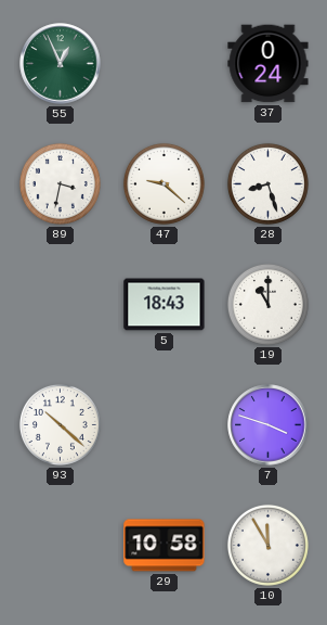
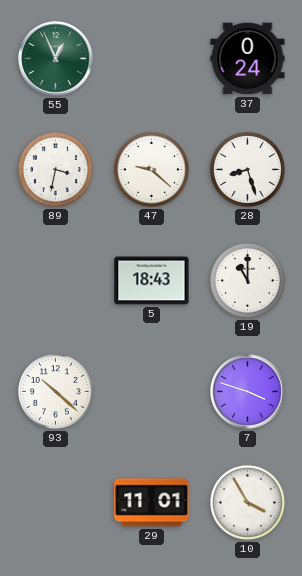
29: 10:58 -> 11:01
10: 11:55 -> 3:55
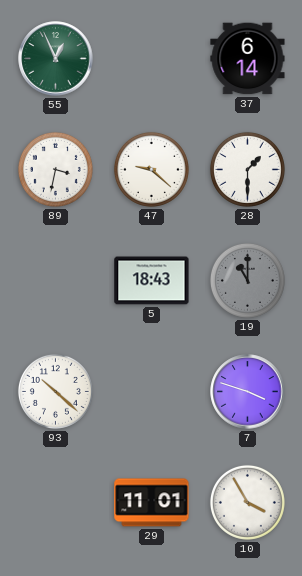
37: 0:24 -> 6:14
28: 8:27 -> 1:30
19 dial: white -> grey
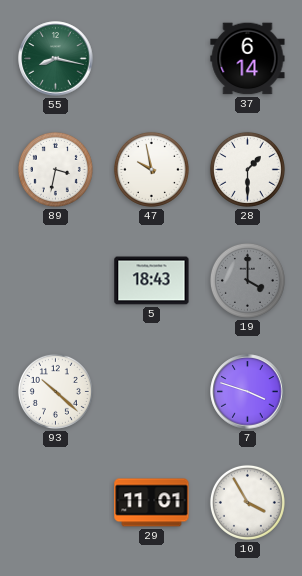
55: 12:56 -> 8:17
47: 9:22 -> 9:58
19: 11:00 -> 4:00
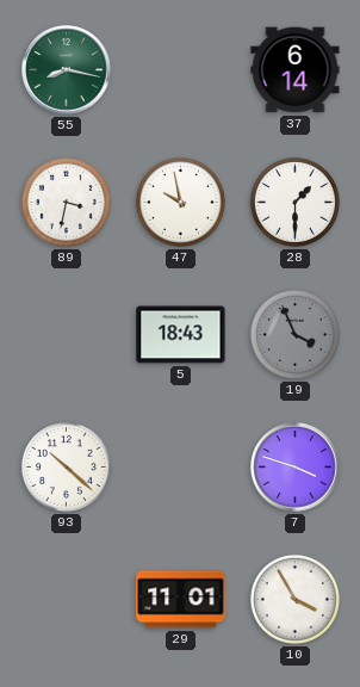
19: 4:00 -> 3:56
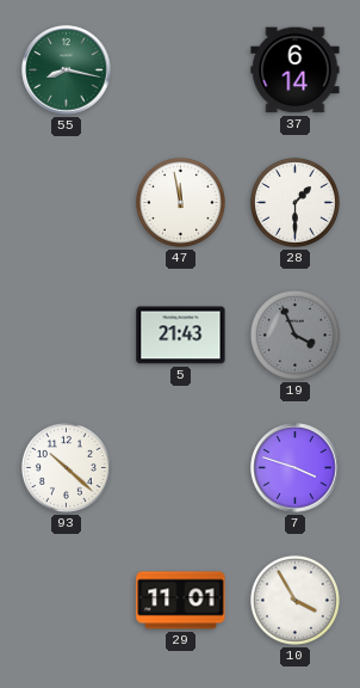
89: 3:32 -> none
47: 9:58 -> 11:58
5: 18:43 -> 21:43
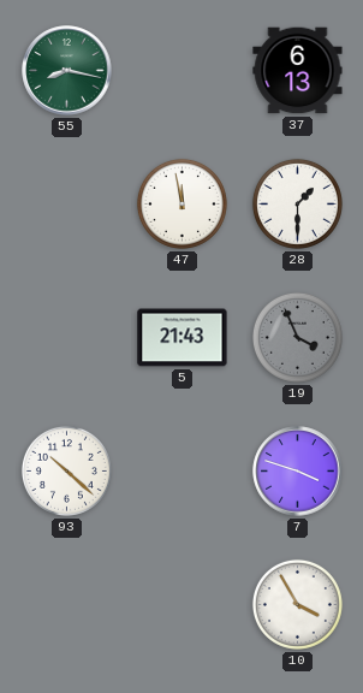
37: 6:14 -> 6:13
29: 11:01 -> none
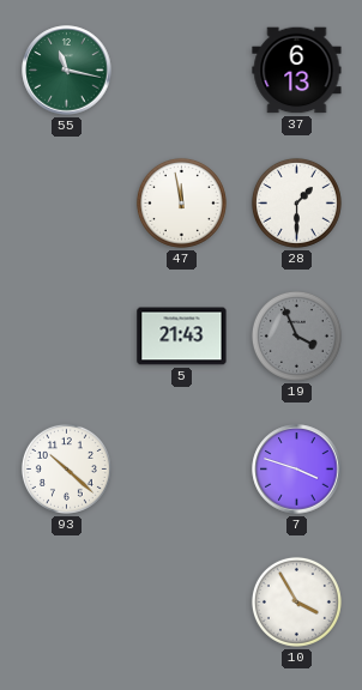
55: 8:17 -> 11:17
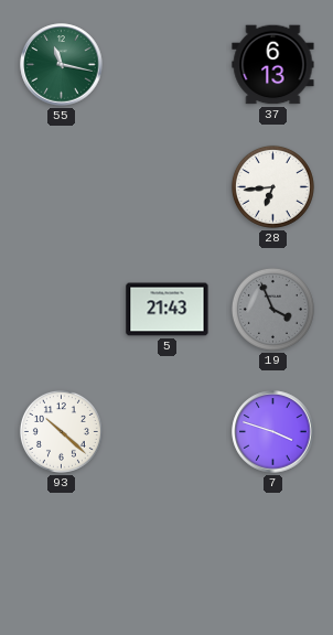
47: 11:58 -> none
28: 1:30 -> 6:44
10: 3:55 -> none
